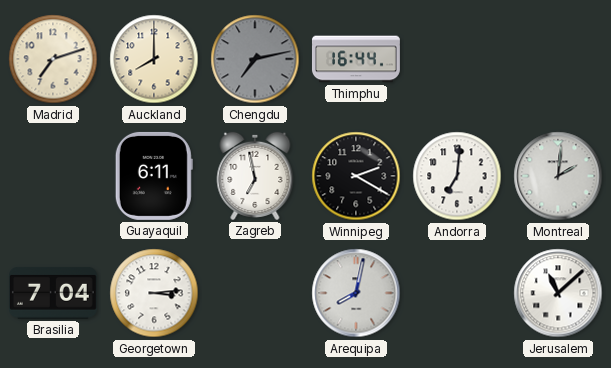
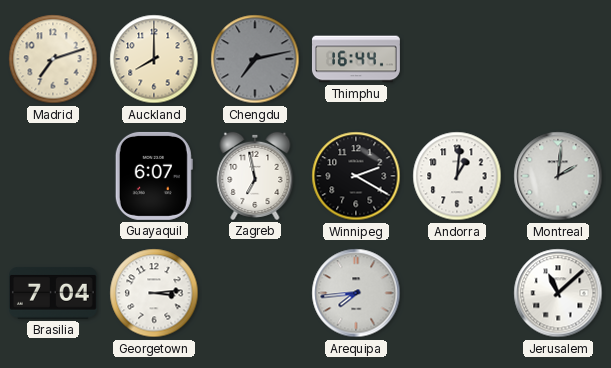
Guayaquil: 6:11 -> 6:07
Andorra: 7:01 -> 1:01
Arequipa: 8:02 -> 7:44
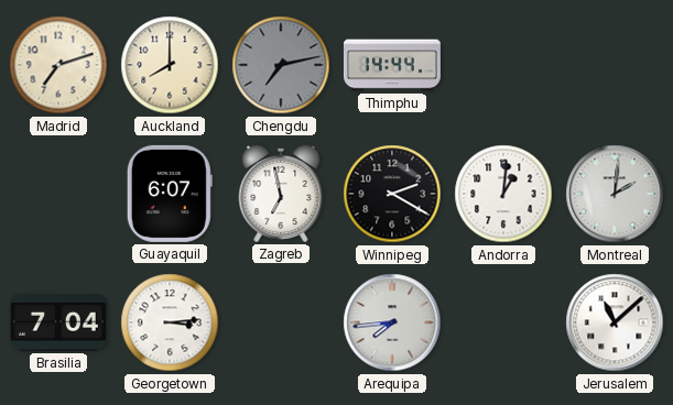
Thimphu: 16:44 -> 14:44
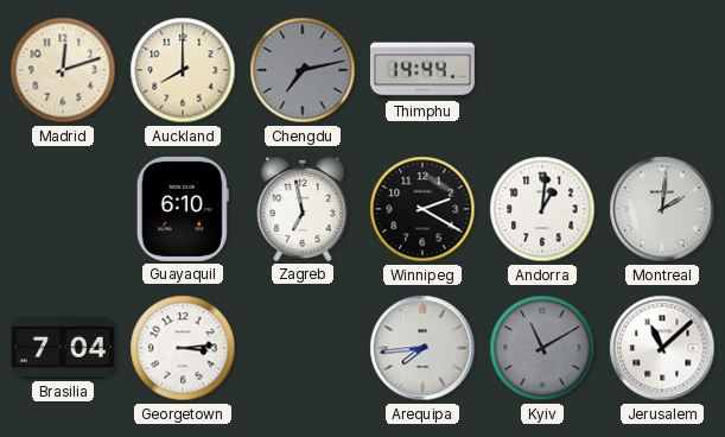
Madrid: 7:12 -> 12:12
Guayaquil: 6:07 -> 6:10
Kyiv: none -> 11:10
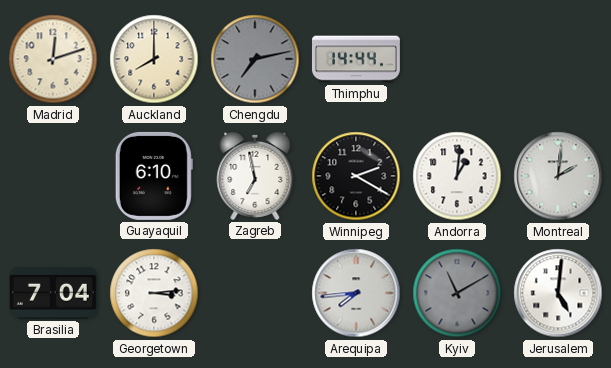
Jerusalem: 11:08 -> 5:01
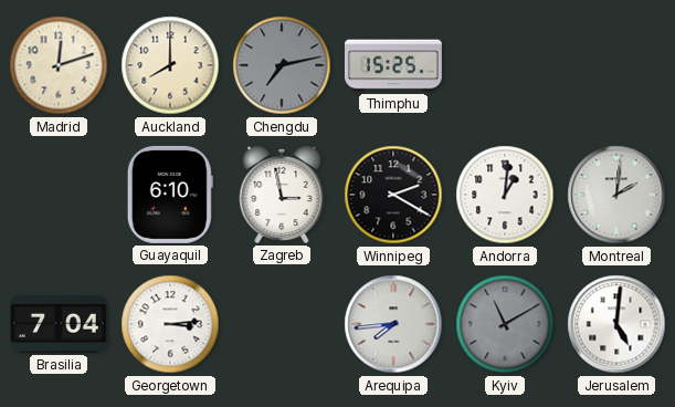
Thimphu: 14:44 -> 15:25
Zagreb: 6:58 -> 2:58
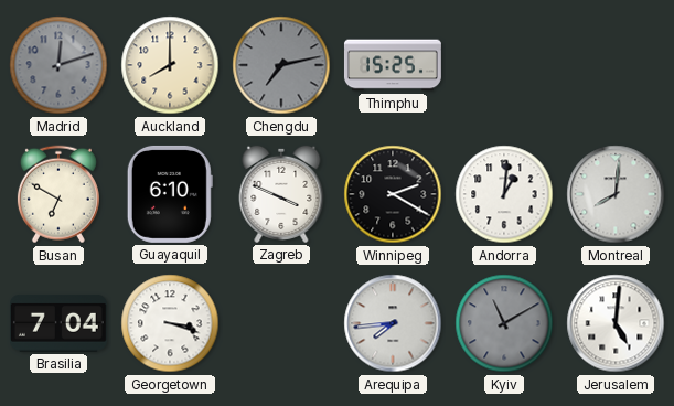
Madrid dial: cream -> grey
Busan: none -> 6:50
Zagreb: 2:58 -> 3:49
Montreal: 2:01 -> 8:01
Georgetown: 3:14 -> 3:18
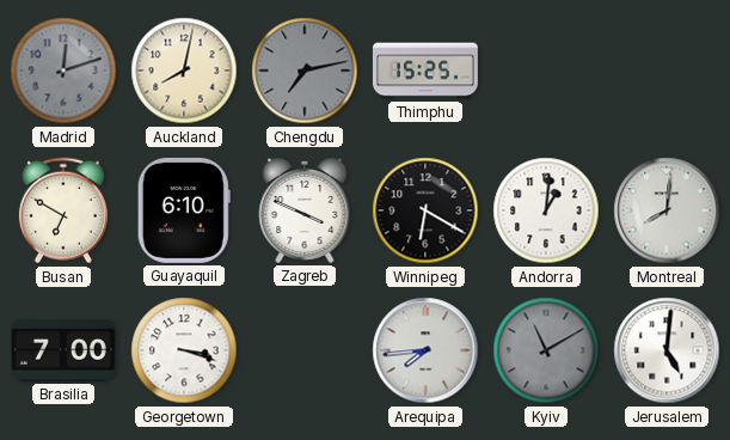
Auckland: 8:00 -> 8:02
Winnipeg: 2:20 -> 6:20
Brasilia: 7:04 -> 7:00
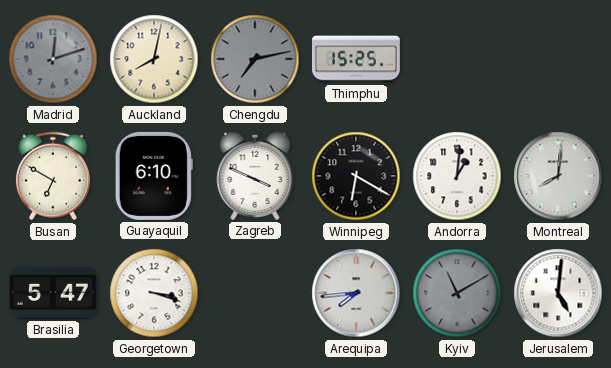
Brasilia: 7:00 -> 5:47
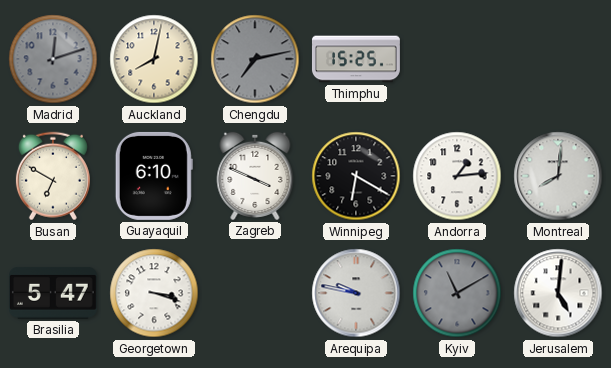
Andorra: 1:01 -> 1:14
Arequipa: 7:44 -> 9:47
